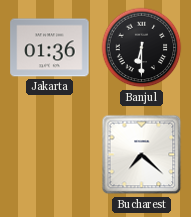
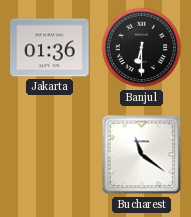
Bucharest: 7:22 -> 11:21
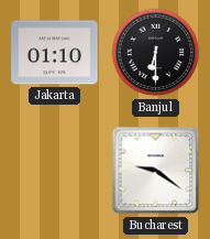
Jakarta: 01:36 -> 01:10
Bucharest: 11:21 -> 9:21
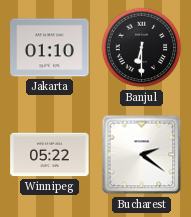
Winnipeg: none -> 05:22
Bucharest: 9:21 -> 2:21
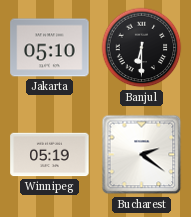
Jakarta: 01:10 -> 05:10
Winnipeg: 05:22 -> 05:19
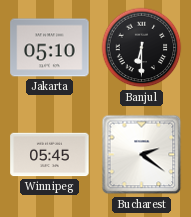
Winnipeg: 05:19 -> 05:45
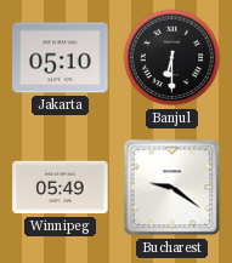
Winnipeg: 05:45 -> 05:49
Bucharest: 2:21 -> 9:21
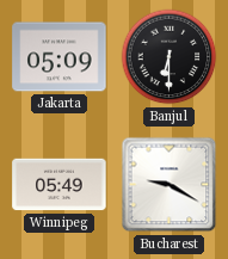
Jakarta: 05:10 -> 05:09
Bucharest: 9:21 -> 9:20
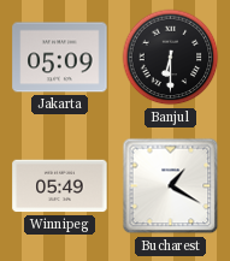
Bucharest: 9:20 -> 1:20
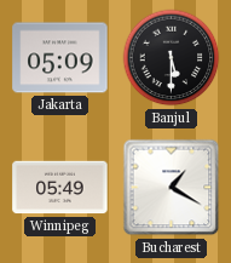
Banjul: 6:30 -> 5:30
